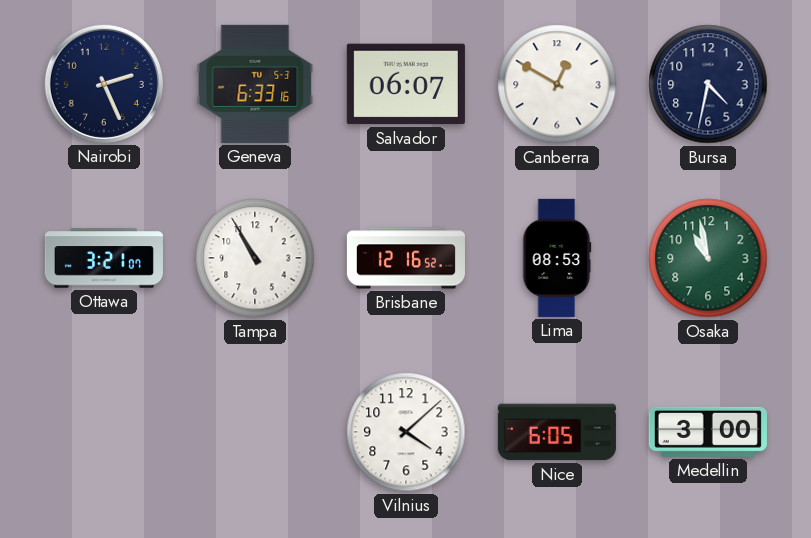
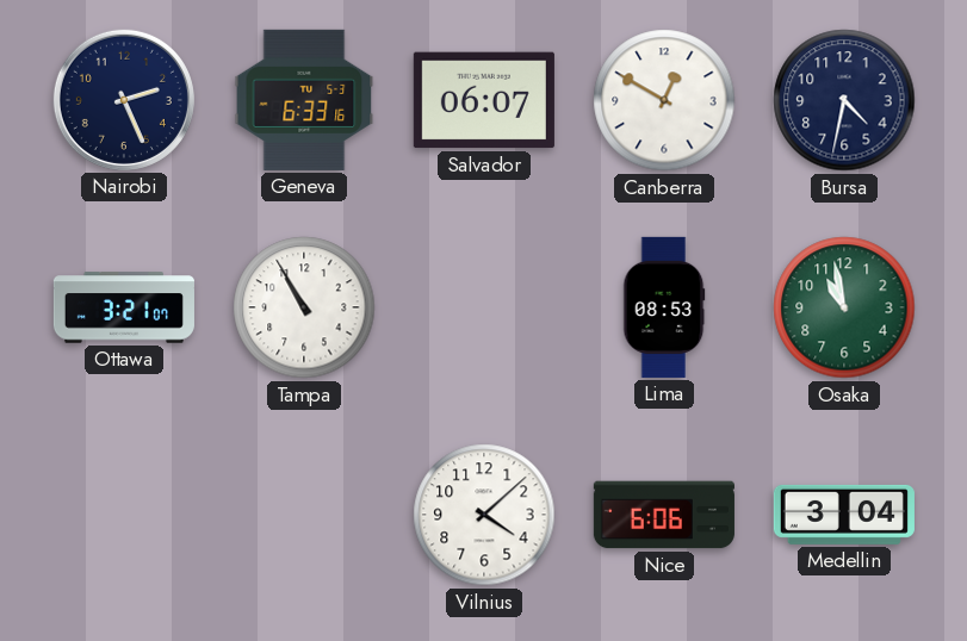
Brisbane: 12:16 -> none
Nice: 6:05 -> 6:06
Medellin: 3:00 -> 3:04
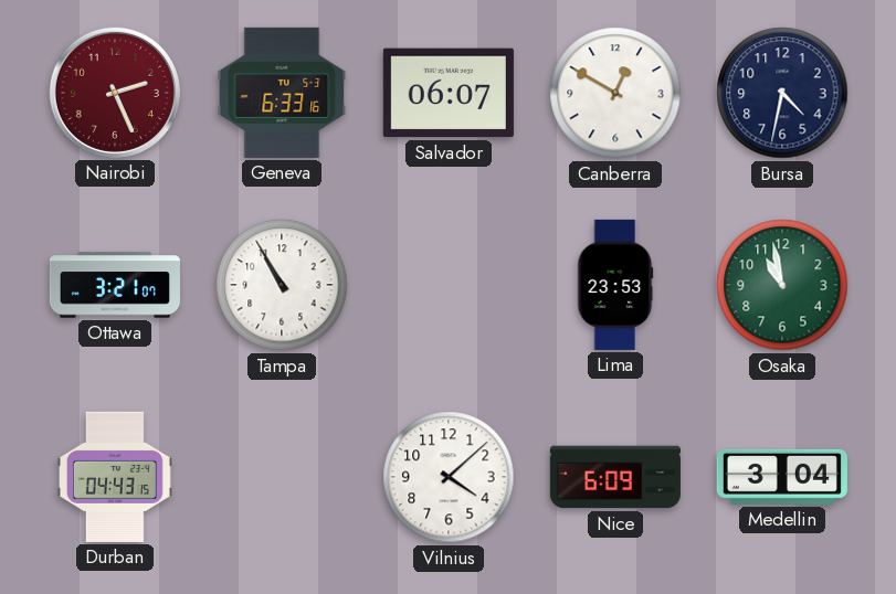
Nairobi dial: navy -> burgundy
Lima: 08:53 -> 23:53
Durban: none -> 04:43
Nice: 6:06 -> 6:09
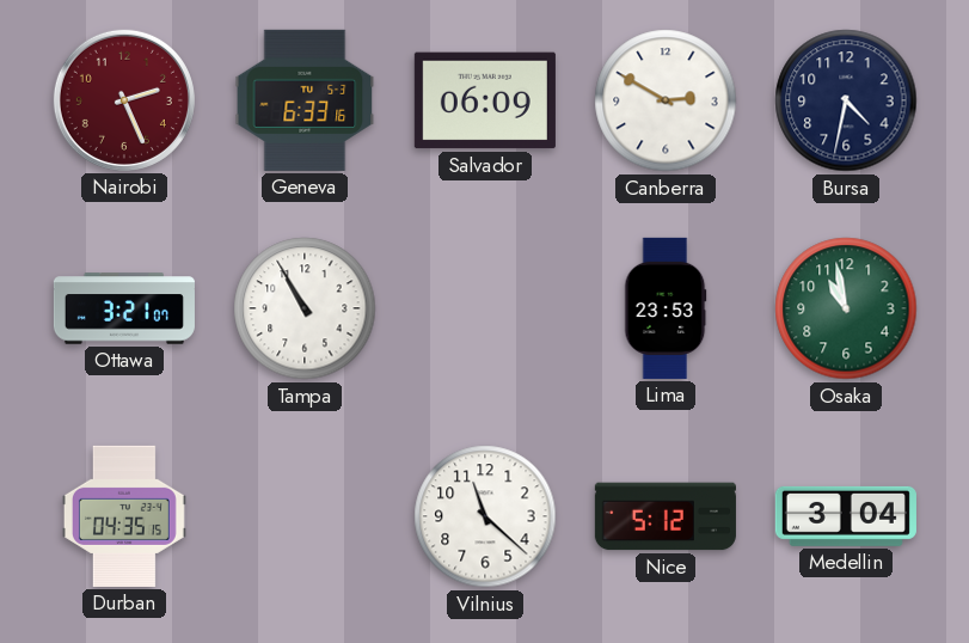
Salvador: 06:07 -> 06:09
Canberra: 12:50 -> 2:50
Durban: 04:43 -> 04:35
Vilnius: 4:08 -> 11:22
Nice: 6:09 -> 5:12
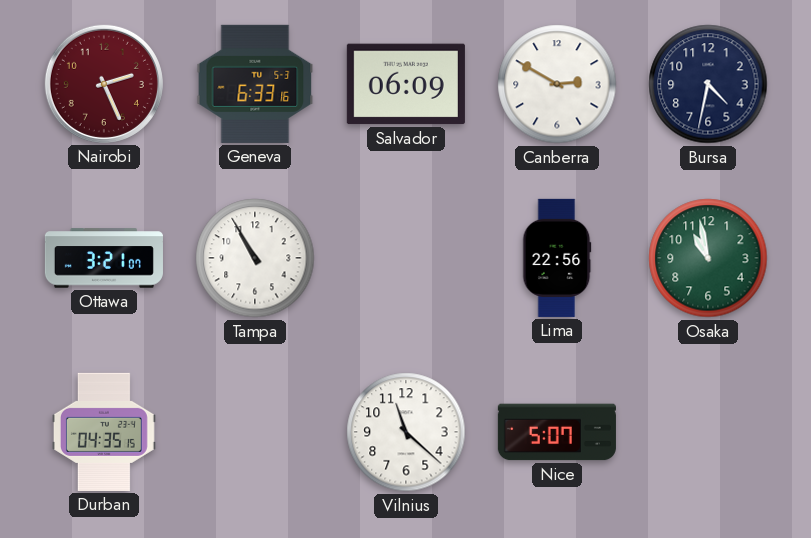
Lima: 23:53 -> 22:56
Nice: 5:12 -> 5:07
Medellin: 3:04 -> none
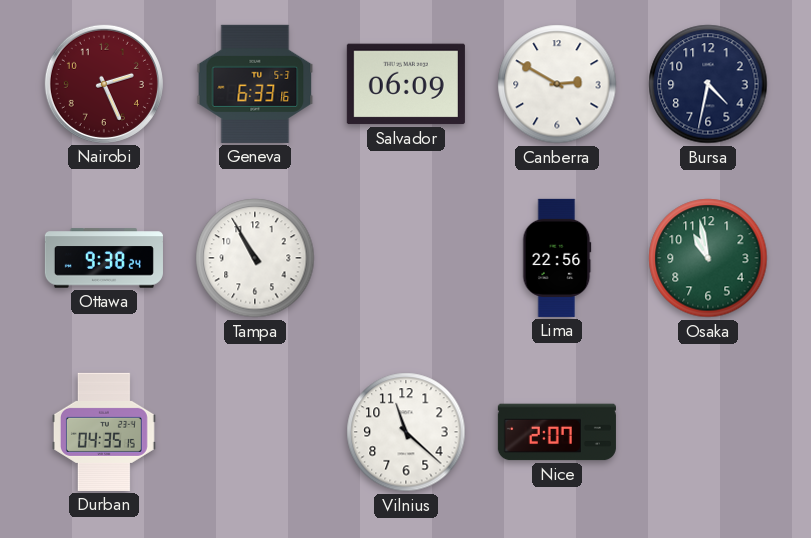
Ottawa: 3:21 -> 9:38
Nice: 5:07 -> 2:07
